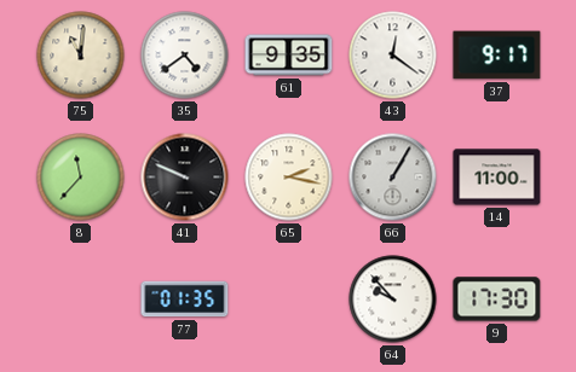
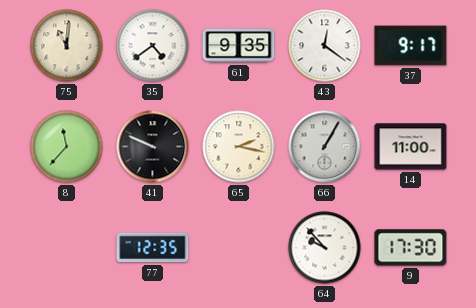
77: 01:35 -> 12:35
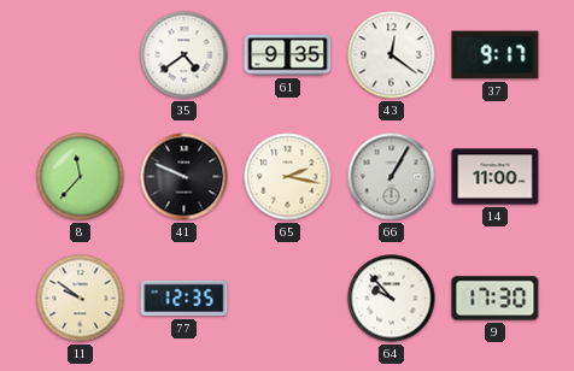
75: 11:01 -> none
11: none -> 9:51
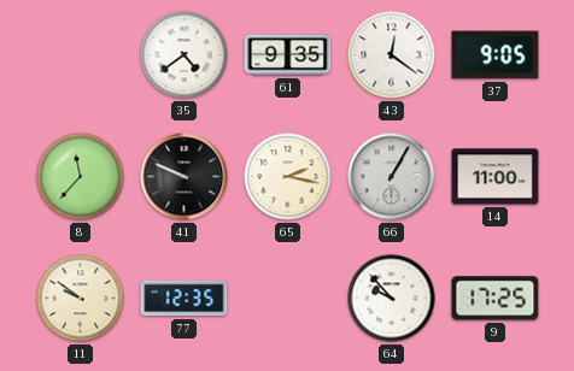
37: 9:17 -> 9:05
9: 17:30 -> 17:25
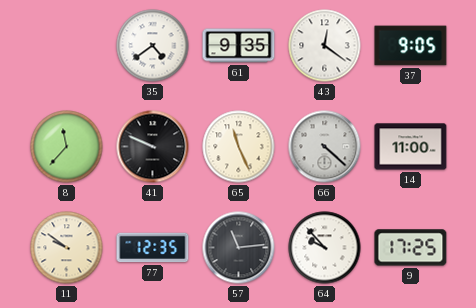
65: 2:17 -> 11:26
66: 1:05 -> 4:22
57: none -> 11:14
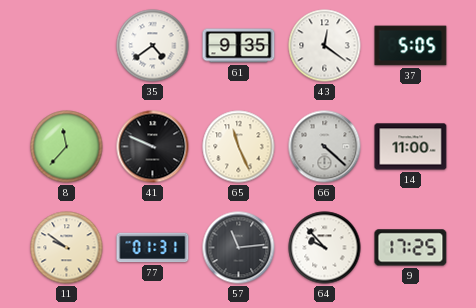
37: 9:05 -> 5:05
77: 12:35 -> 01:31
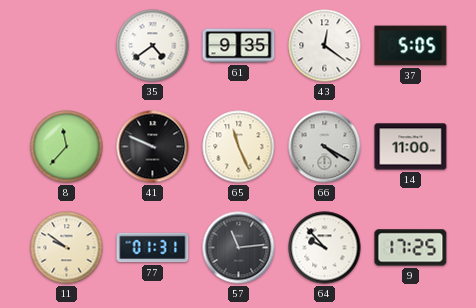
66: 4:22 -> 4:20
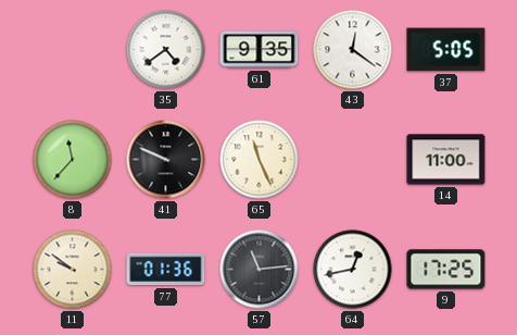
66: 4:20 -> none
77: 01:31 -> 01:36
64: 9:53 -> 12:43
